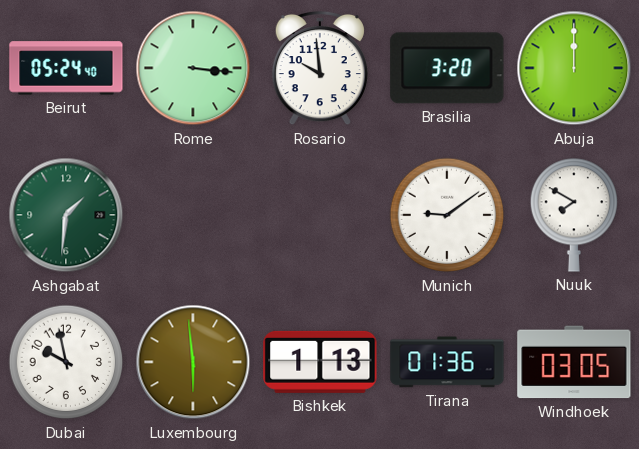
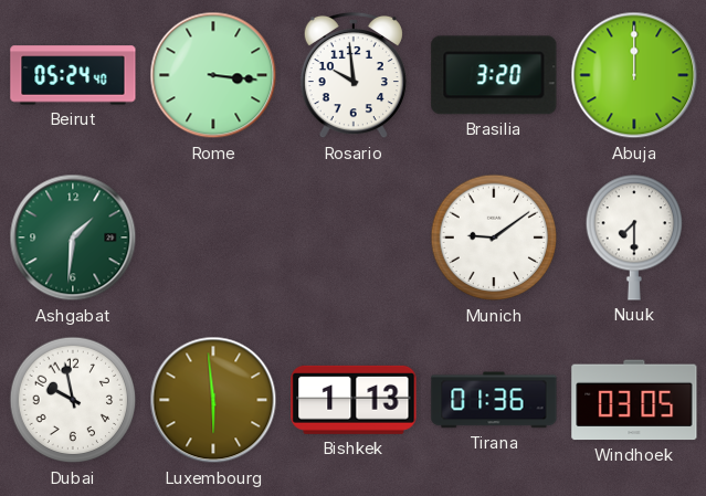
Nuuk: 7:50 -> 7:30
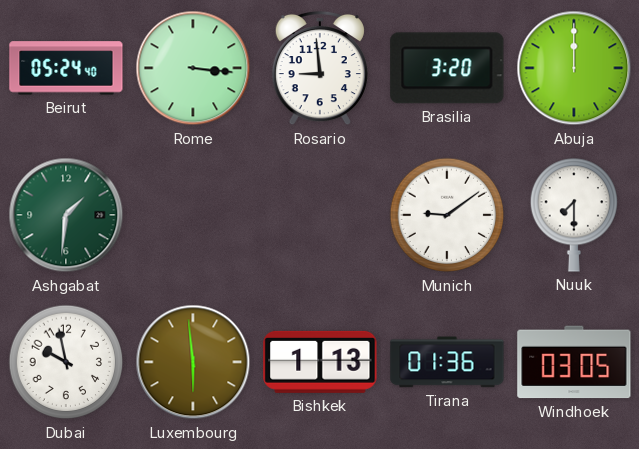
Rosario: 9:59 -> 8:59
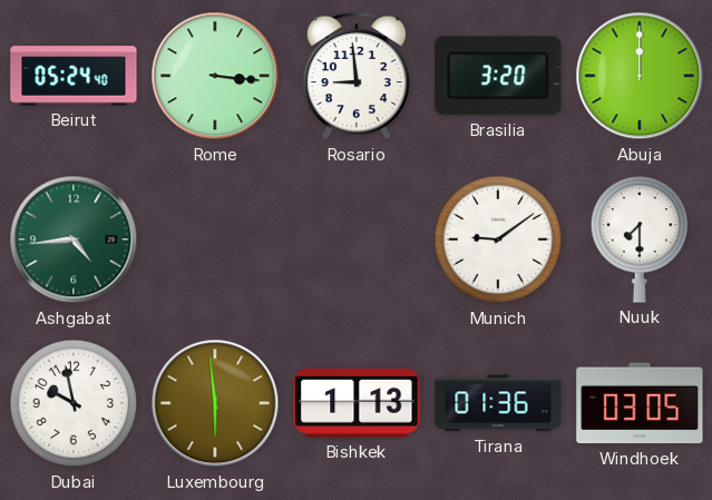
Ashgabat: 1:31 -> 4:44
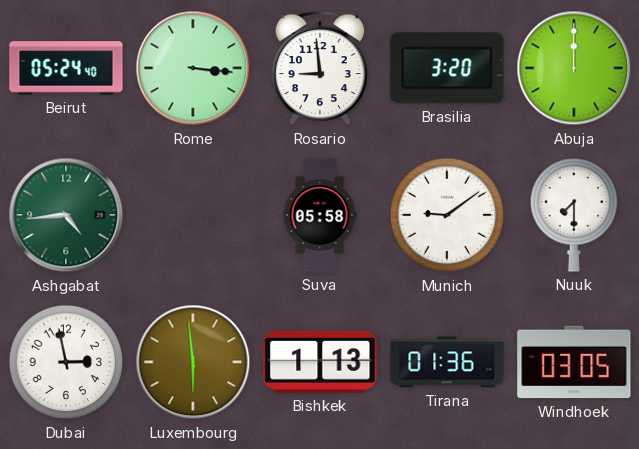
Suva: none -> 05:58
Dubai: 9:58 -> 2:58
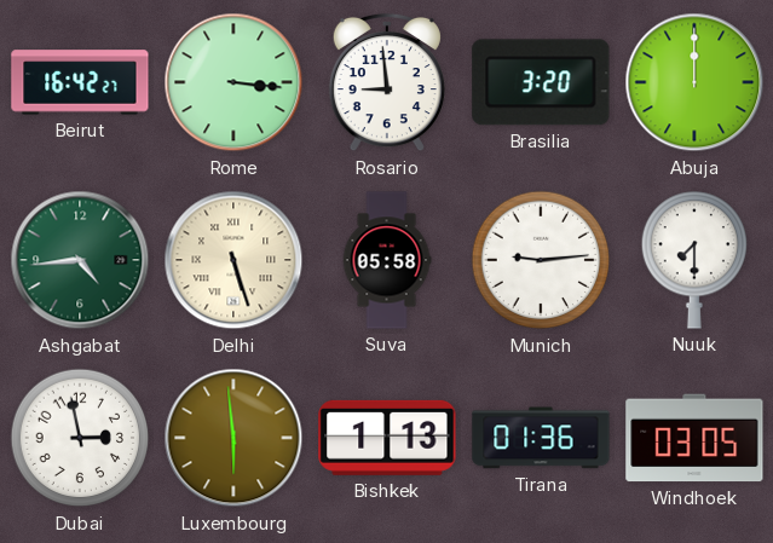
Beirut: 05:24 -> 16:42
Delhi: none -> 5:27
Munich: 9:09 -> 9:14
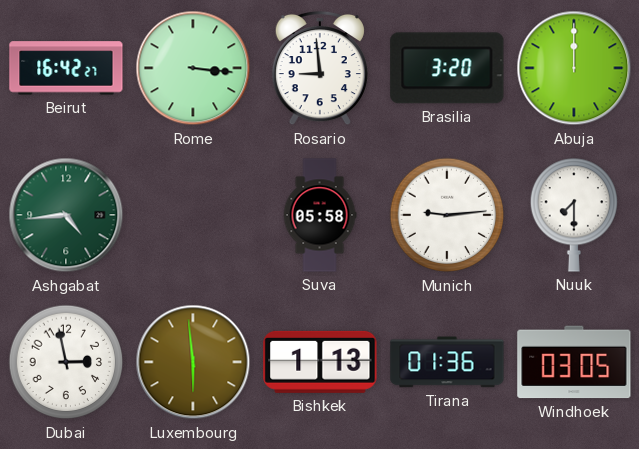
Delhi: 5:27 -> none
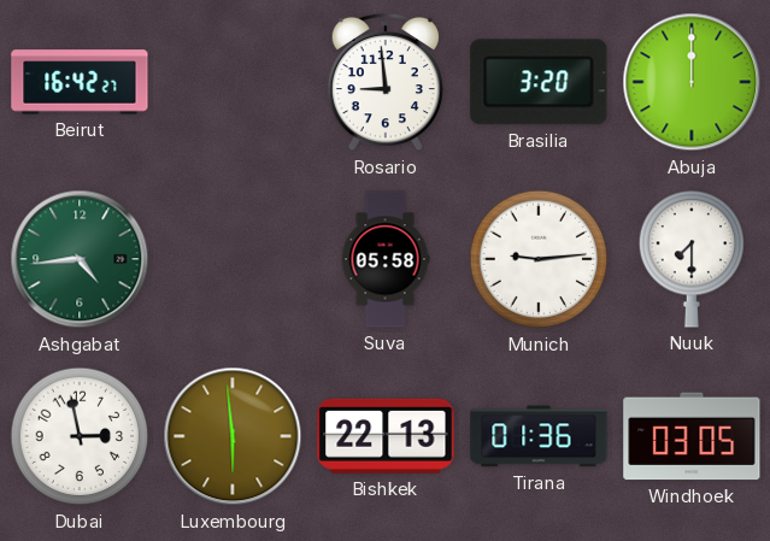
Rome: 3:16 -> none
Bishkek: 1:13 -> 22:13
